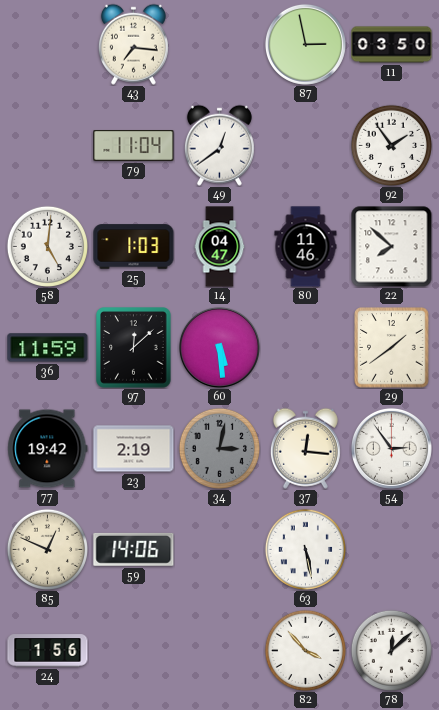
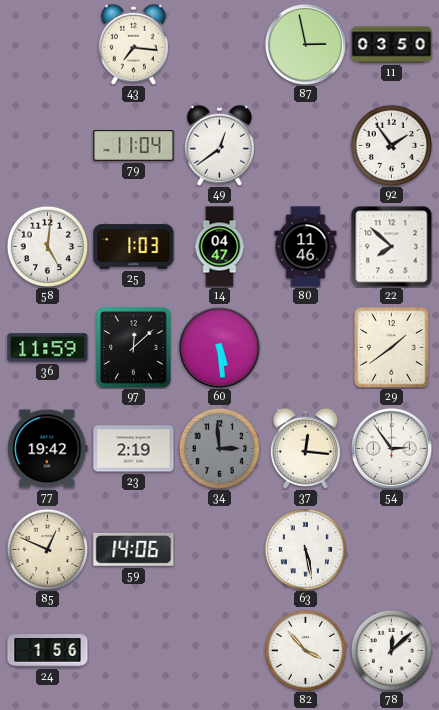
34: 3:02 -> 2:59
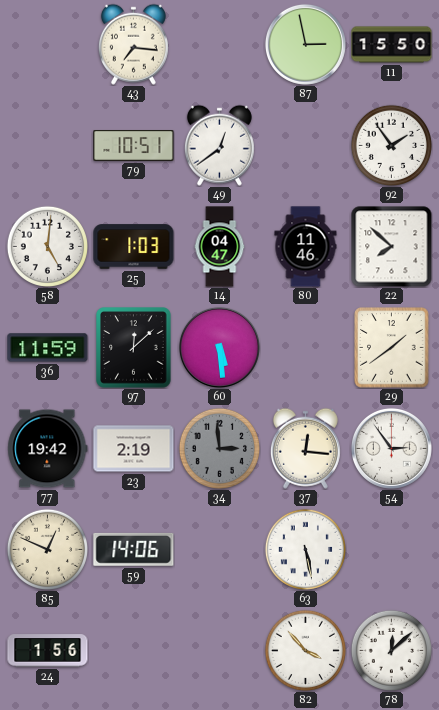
11: 03:50 -> 15:50
79: 11:04 -> 10:51
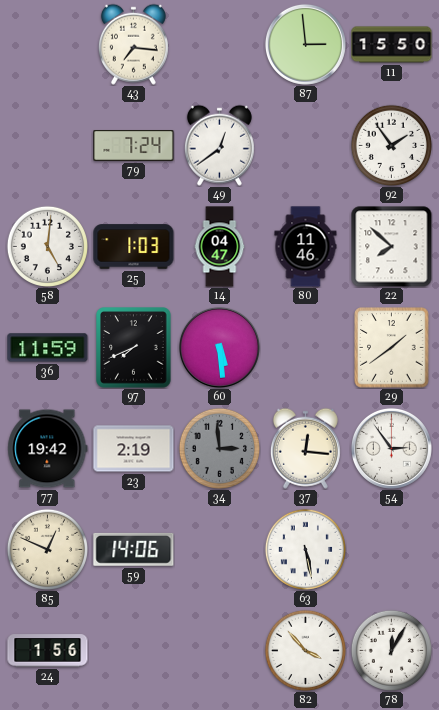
87: 2:58 -> 2:59
79: 10:51 -> 7:24
97: 12:08 -> 7:41
78: 12:08 -> 12:05
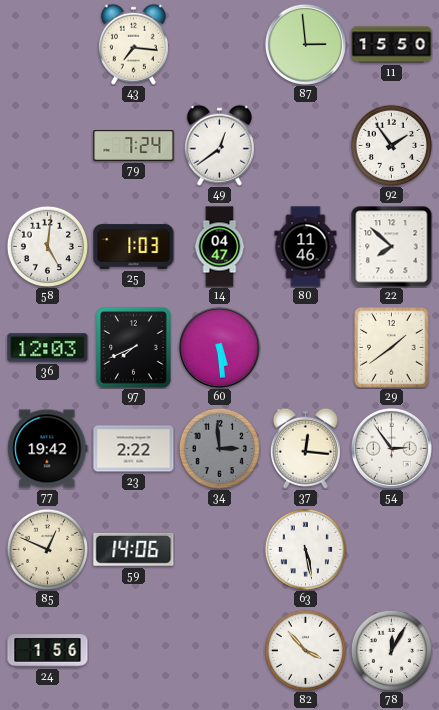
36: 11:59 -> 12:03
23: 2:19 -> 2:22
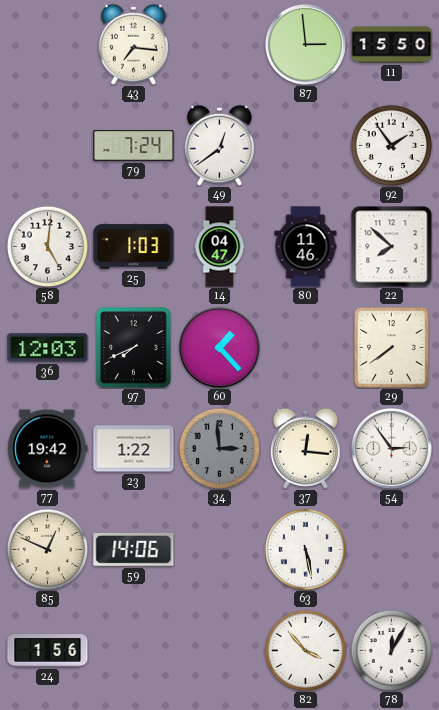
60: 5:29 -> 1:23
29: 1:39 -> 7:39
23: 2:22 -> 1:22
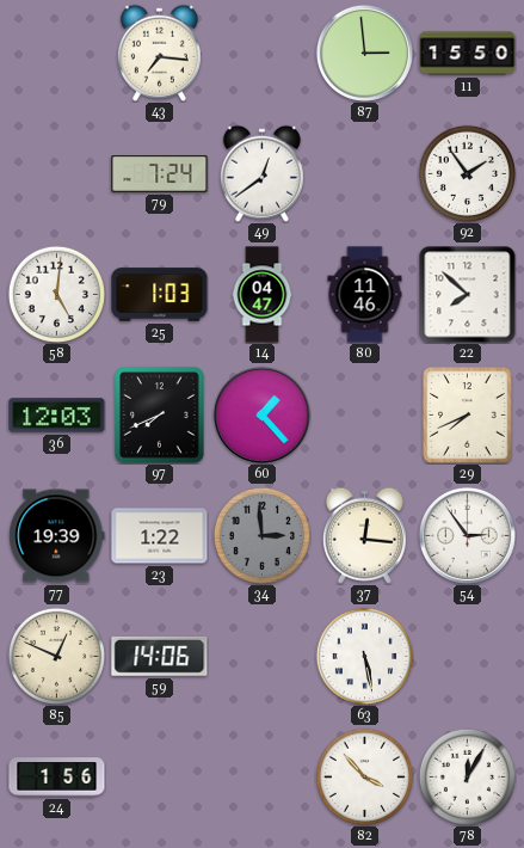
29: 7:39 -> 7:41
77: 19:42 -> 19:39
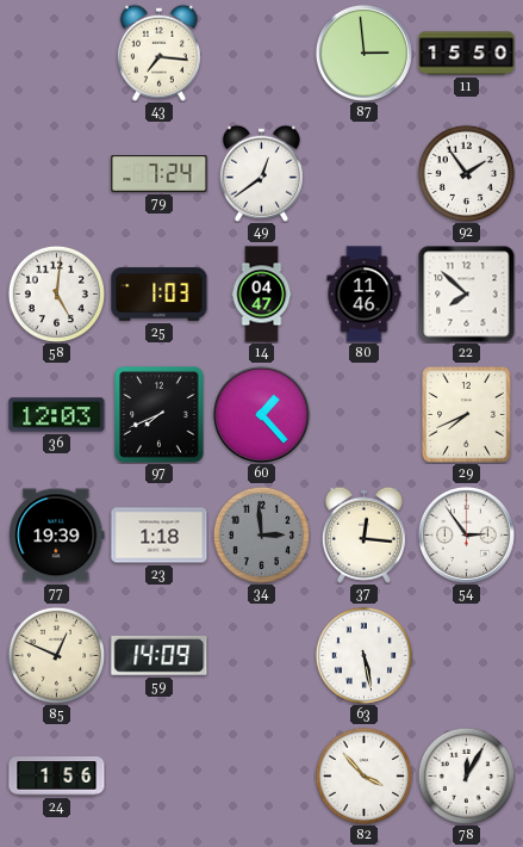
23: 1:22 -> 1:18
59: 14:06 -> 14:09
